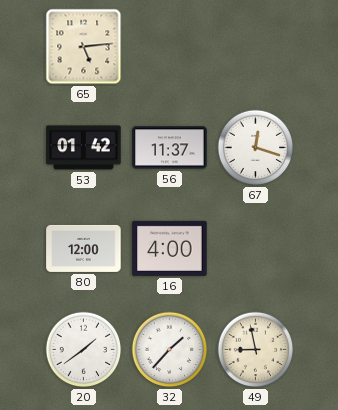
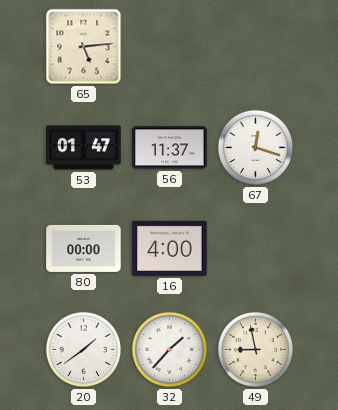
53: 01:42 -> 01:47
80: 12:00 -> 00:00
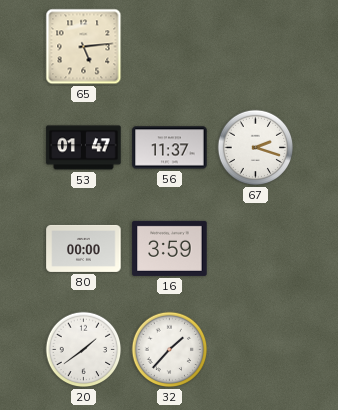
67: 12:18 -> 2:18
16: 4:00 -> 3:59
49: 8:58 -> none
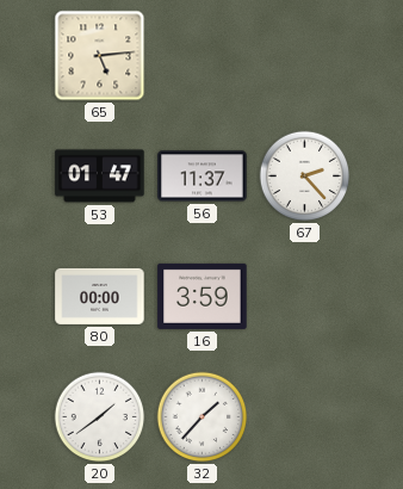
67: 2:18 -> 2:23
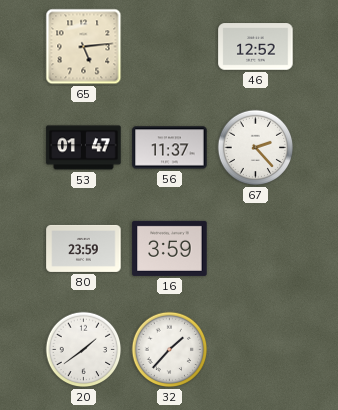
46: none -> 12:52
80: 00:00 -> 23:59
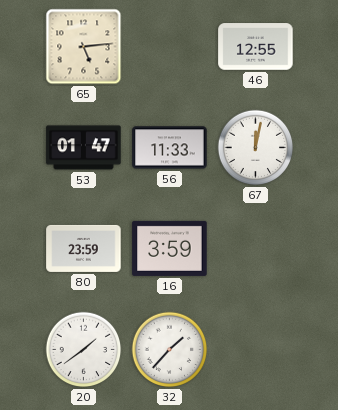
46: 12:52 -> 12:55
56: 11:37 -> 11:33
67: 2:23 -> 12:02
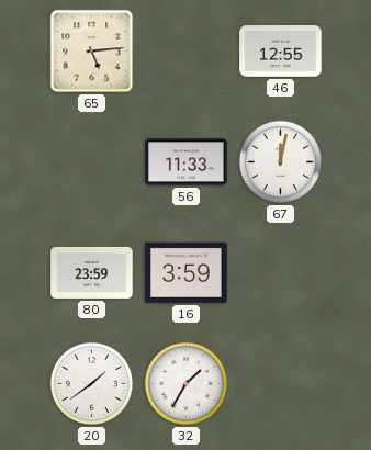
53: 01:47 -> none
32: 1:37 -> 1:35
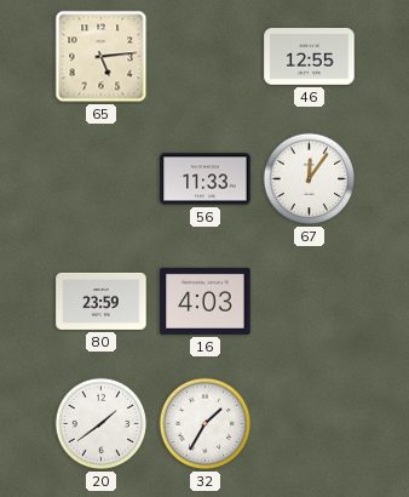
67: 12:02 -> 12:06
16: 3:59 -> 4:03
